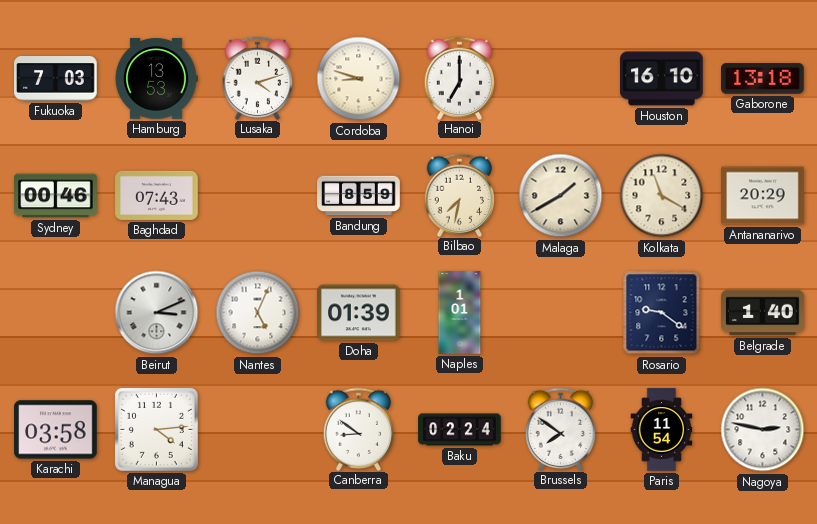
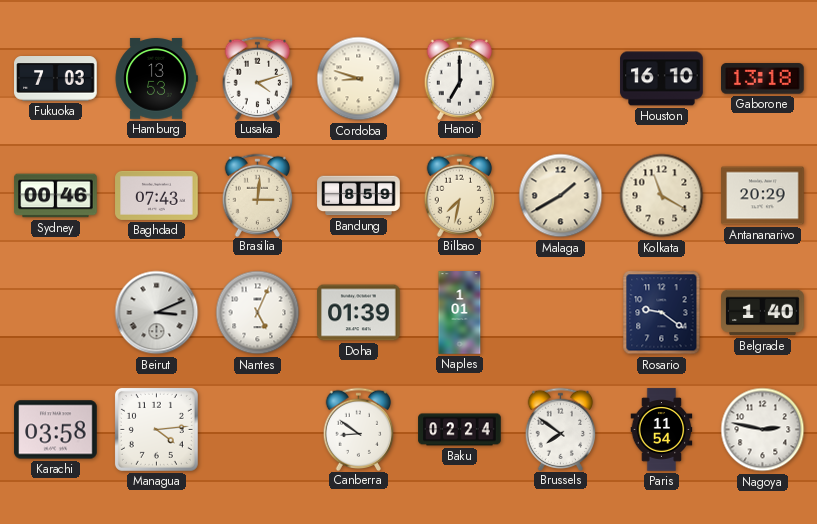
Brasilia: none -> 3:01
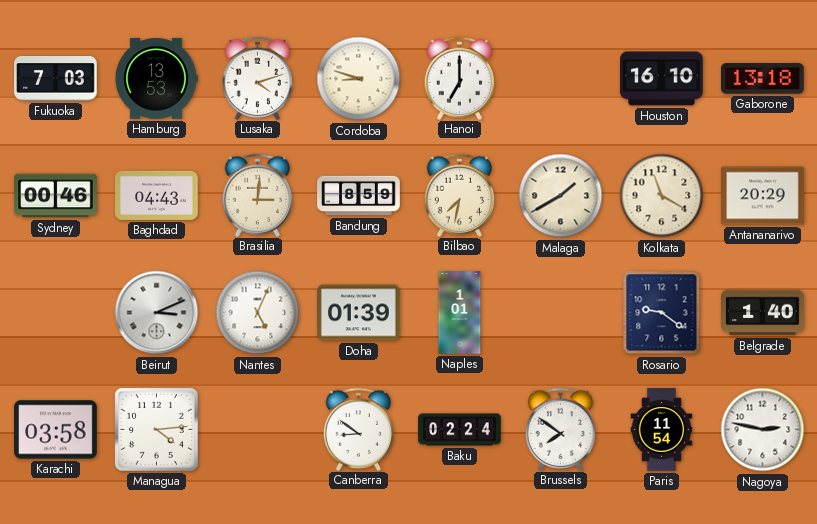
Baghdad: 07:43 -> 04:43
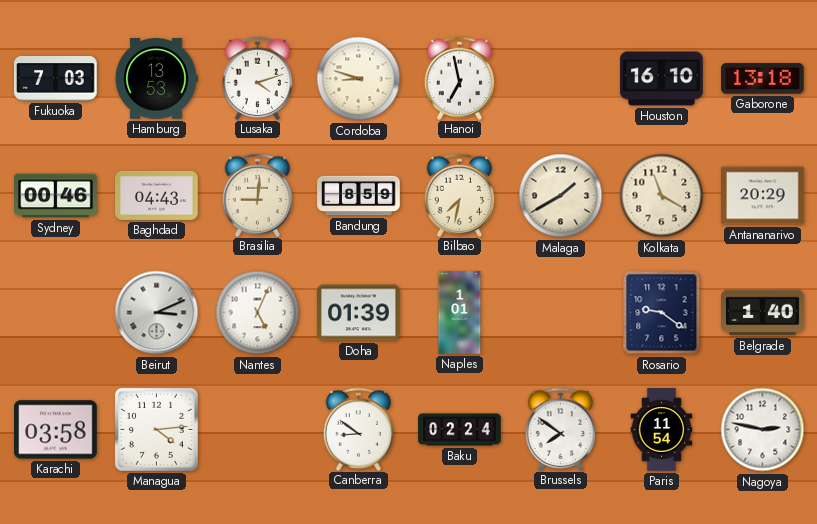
Hanoi: 7:00 -> 6:58
Brasilia: 3:01 -> 9:01
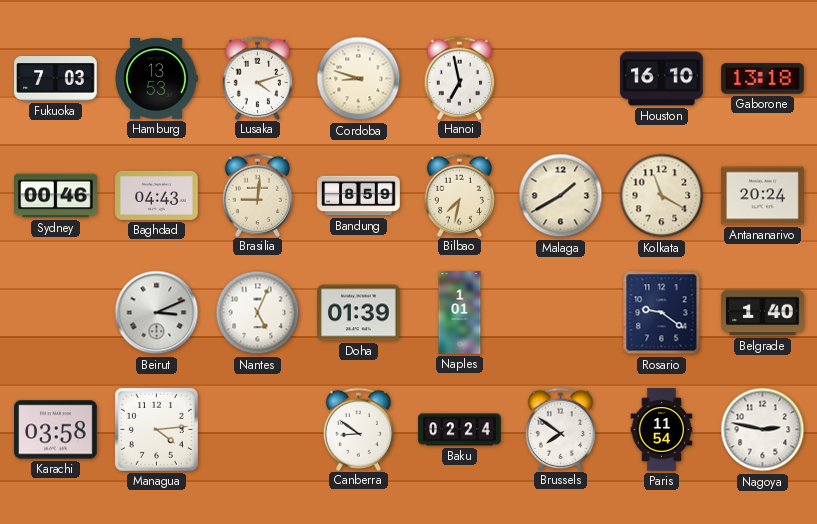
Antananarivo: 20:29 -> 20:24
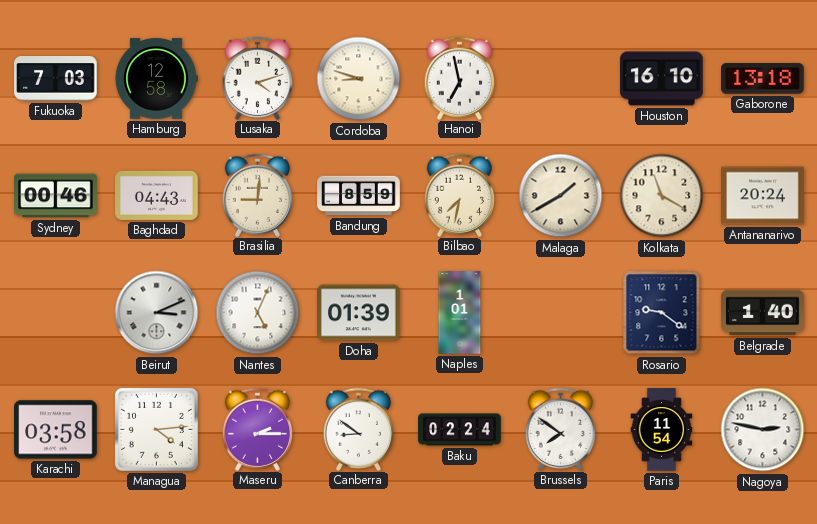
Hamburg: 13:53 -> 12:58
Maseru: none -> 2:15
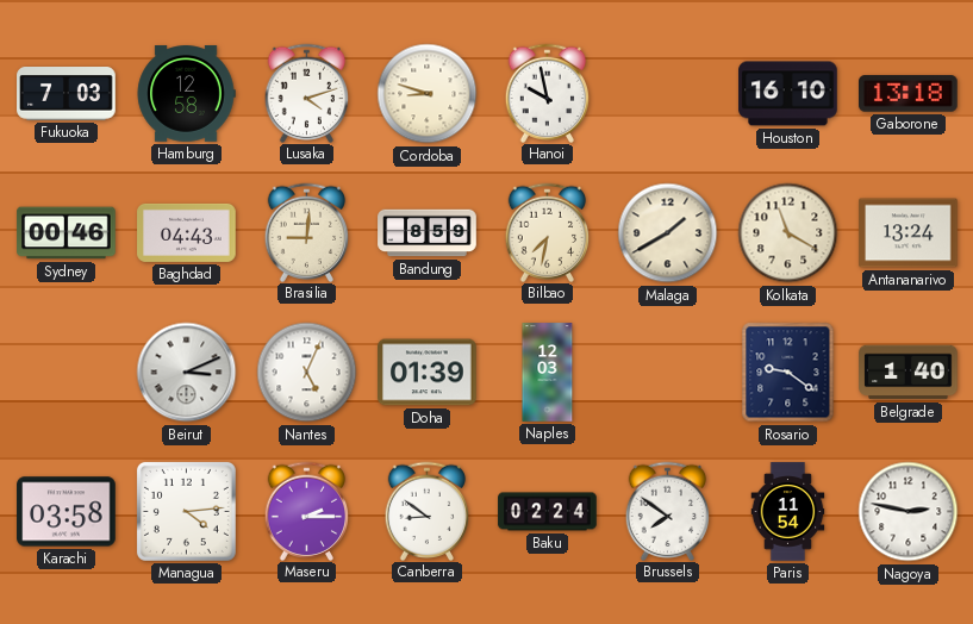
Hanoi: 6:58 -> 9:58
Antananarivo: 20:24 -> 13:24
Naples: 1:01 -> 12:03
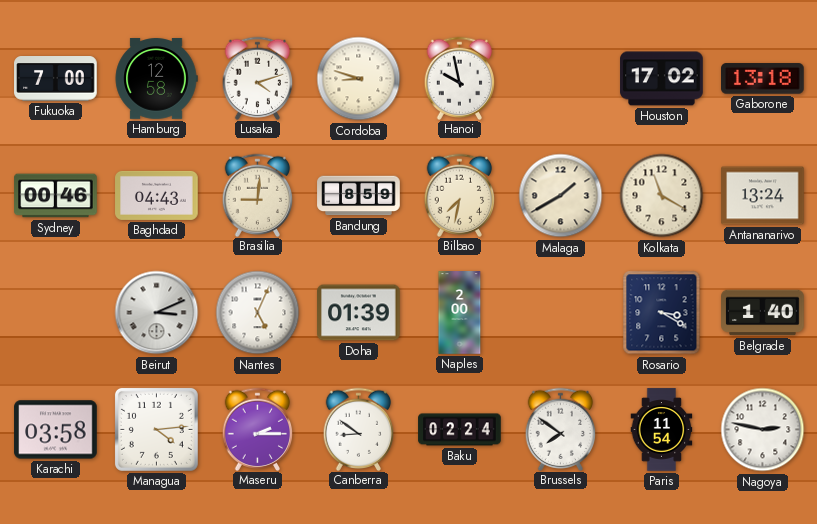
Fukuoka: 7:03 -> 7:00
Houston: 16:10 -> 17:02
Naples: 12:03 -> 2:00
Rosario: 9:21 -> 3:20
